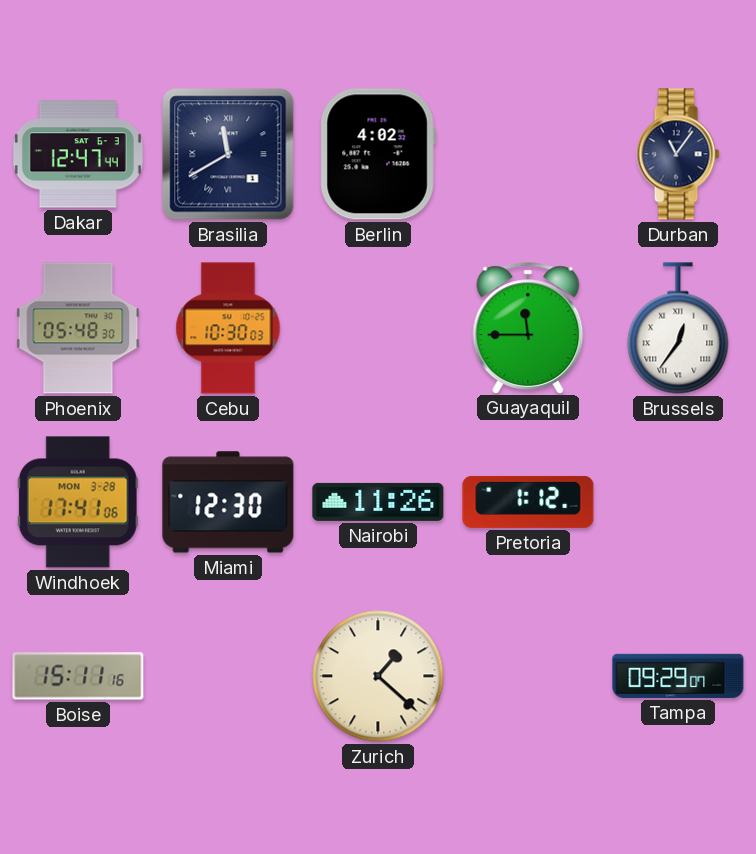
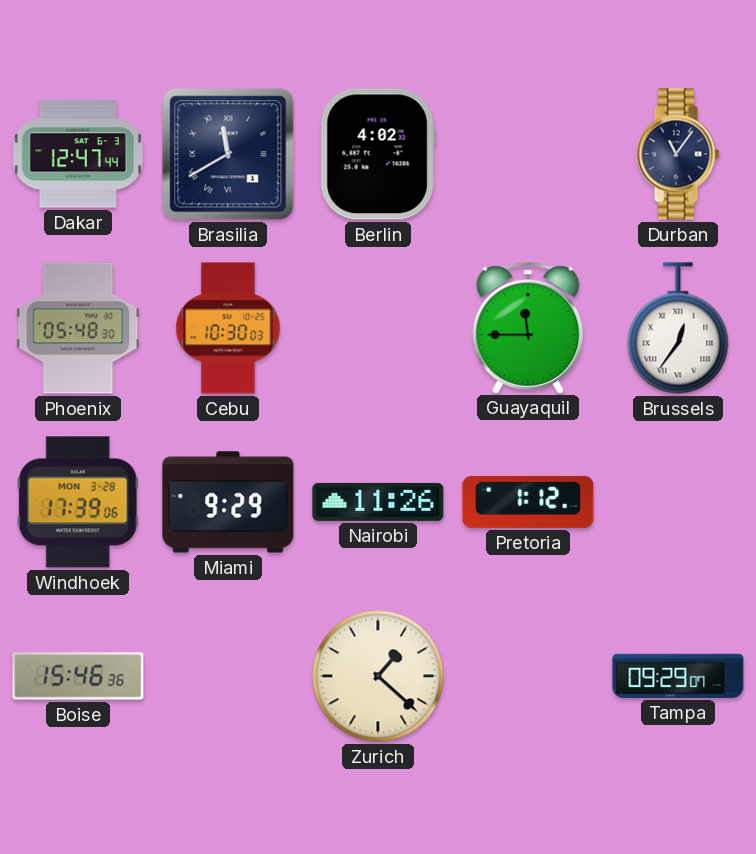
Windhoek: 17:41 -> 17:39
Miami: 12:30 -> 9:29
Boise: 15:11 -> 15:46
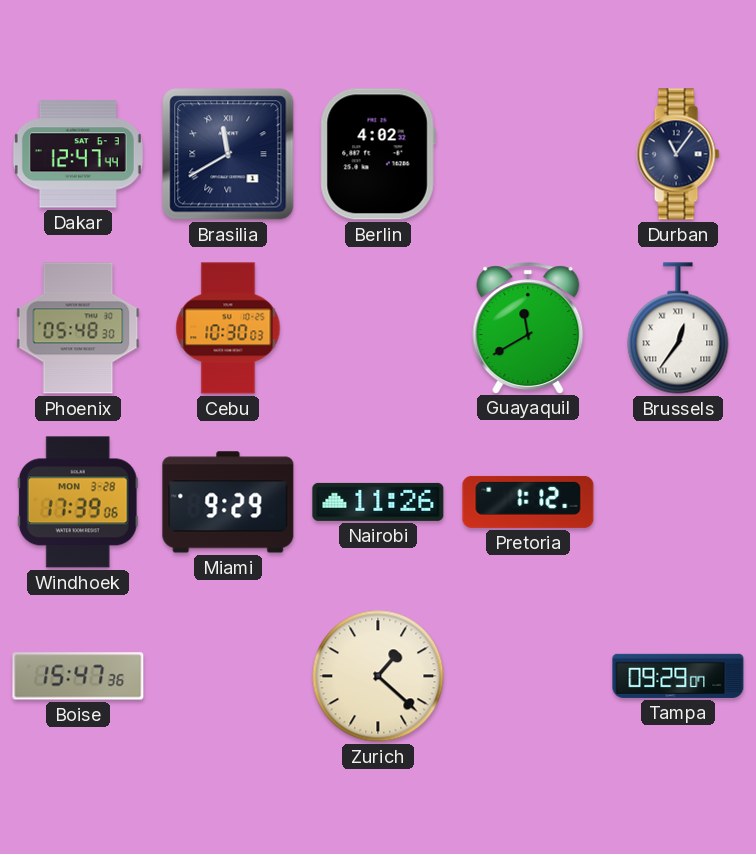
Guayaquil: 11:45 -> 11:40
Boise: 15:46 -> 15:47
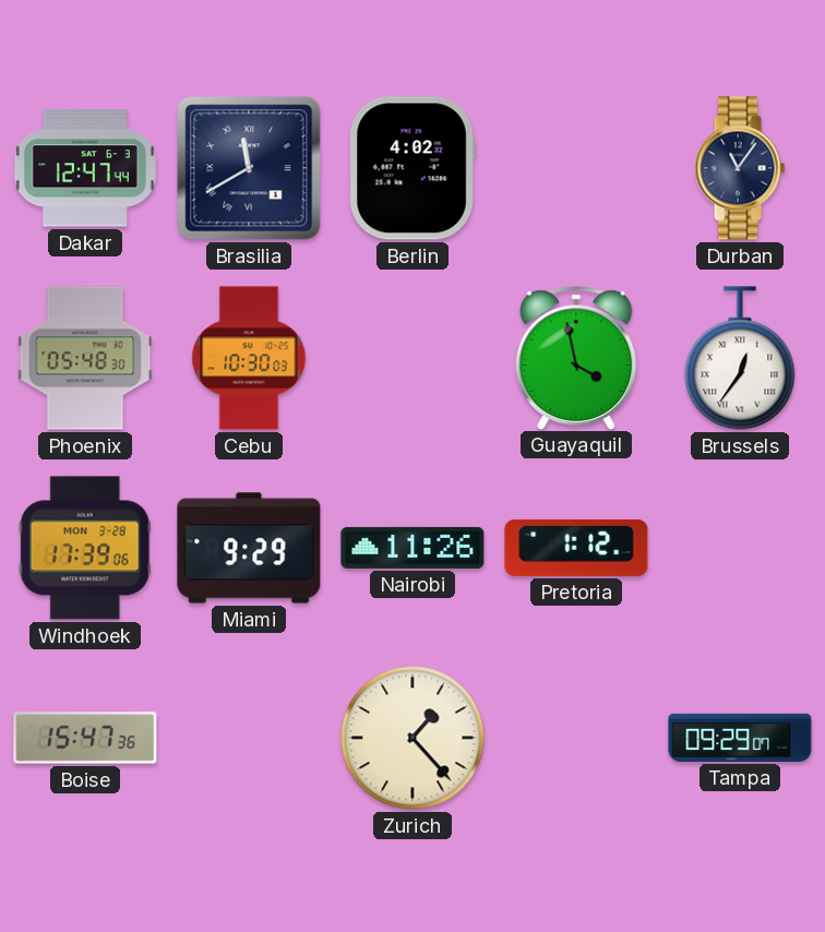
Guayaquil: 11:40 -> 3:58
Zurich: 1:22 -> 1:23
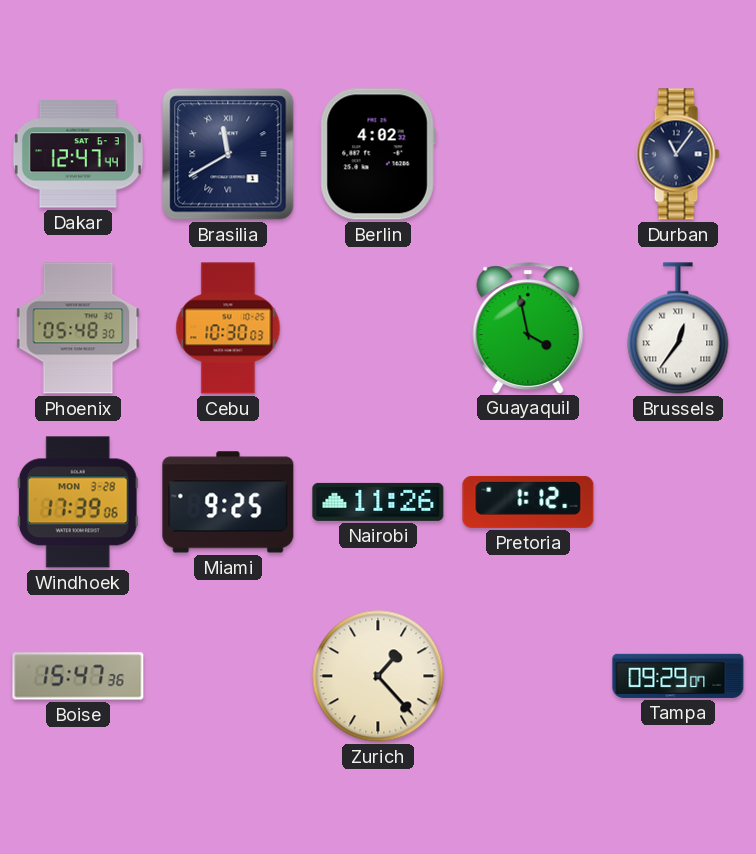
Miami: 9:29 -> 9:25
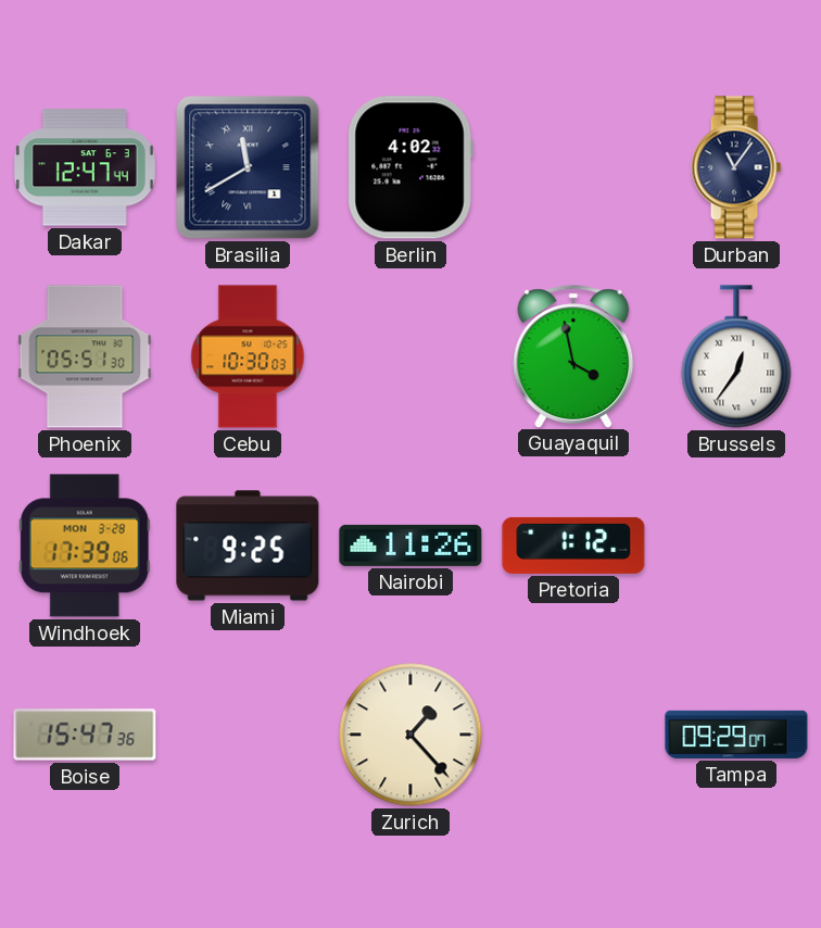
Phoenix: 05:48 -> 05:51
